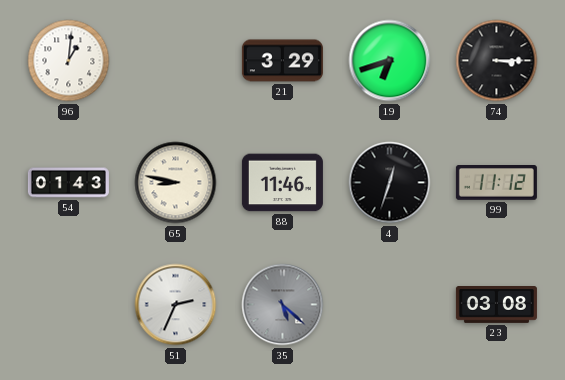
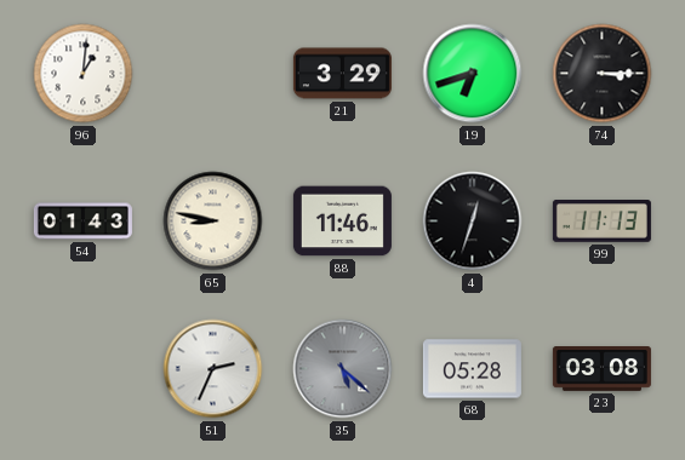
99: 11:12 -> 11:13
68: none -> 05:28
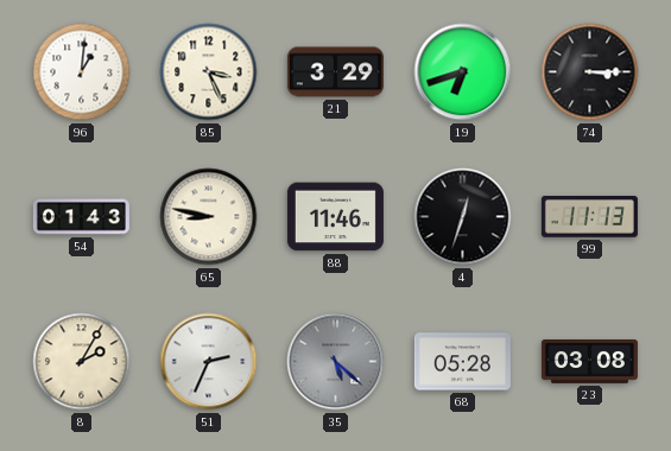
85: none -> 3:26
8: none -> 2:05
